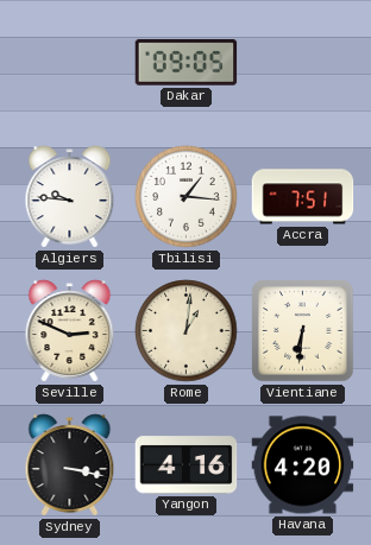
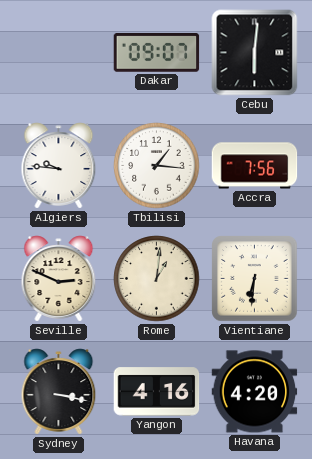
Dakar: 09:05 -> 09:07
Cebu: none -> 6:01
Accra: 7:51 -> 7:56
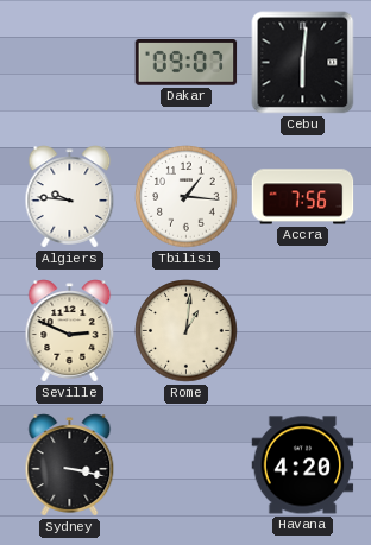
Vientiane: 6:31 -> none
Yangon: 4:16 -> none
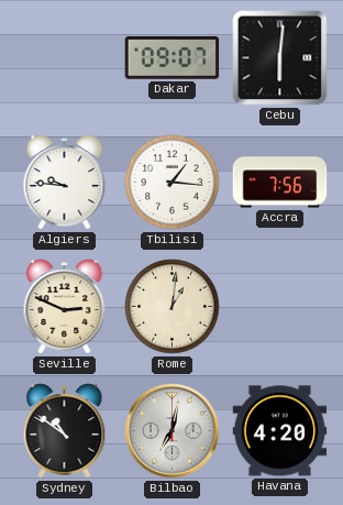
Sydney: 3:17 -> 10:51
Bilbao: none -> 7:02
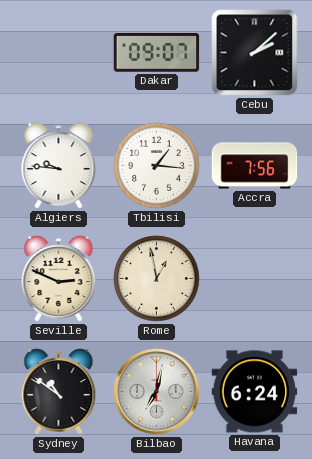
Cebu: 6:01 -> 2:08
Rome: 1:01 -> 12:58
Havana: 4:20 -> 6:24
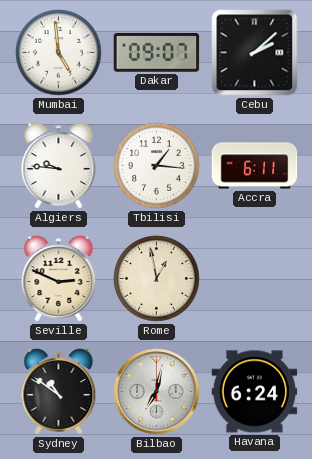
Mumbai: none -> 4:59
Accra: 7:56 -> 6:11
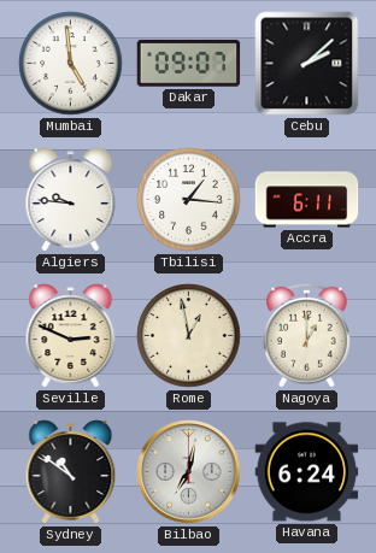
Nagoya: none -> 1:00
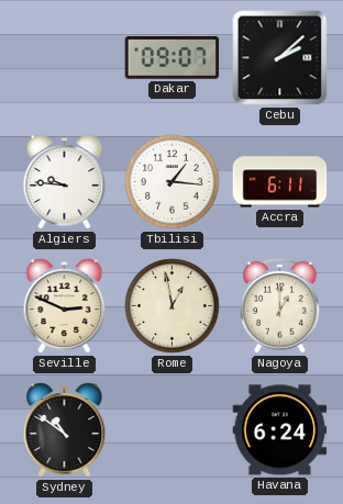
Mumbai: 4:59 -> none
Bilbao: 7:02 -> none
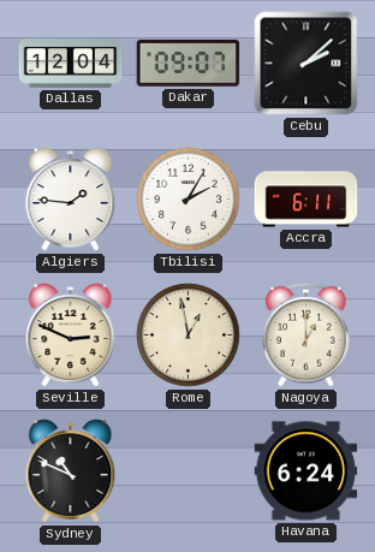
Dallas: none -> 12:04
Algiers: 9:46 -> 1:46
Tbilisi: 1:16 -> 2:05
Sydney: 10:51 -> 10:49
